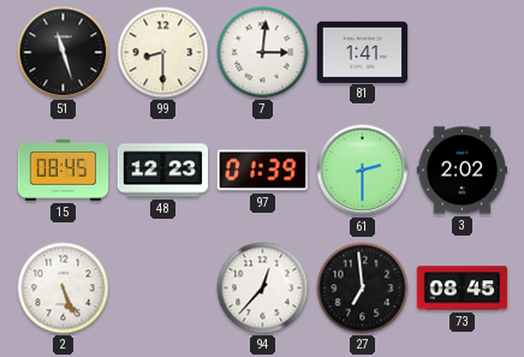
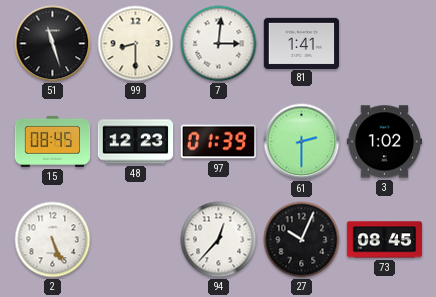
3: 2:02 -> 1:02
27: 6:59 -> 10:04
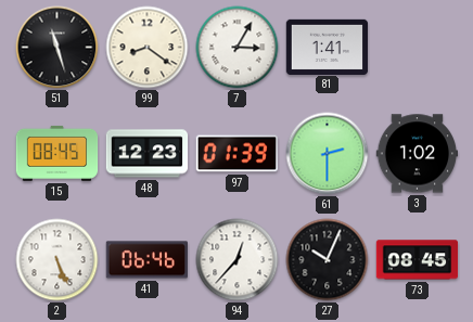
99: 8:30 -> 8:21
7: 3:01 -> 3:05
41: none -> 06:46
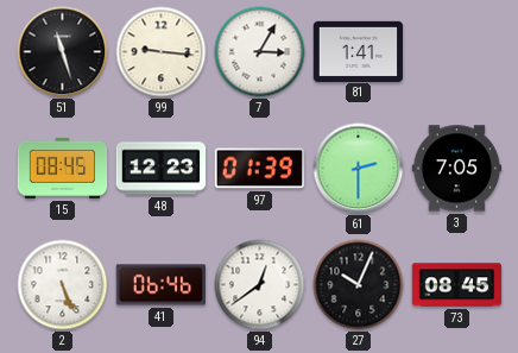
99: 8:21 -> 9:16
3: 1:02 -> 7:05
94: 12:37 -> 12:39
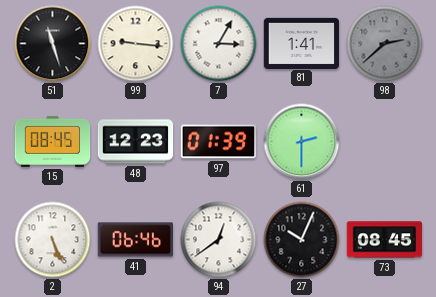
98: none -> 2:38
3: 7:05 -> none
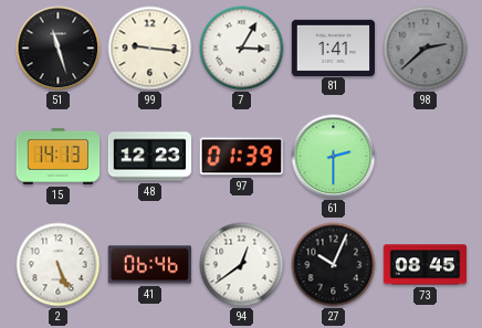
15: 08:45 -> 14:13
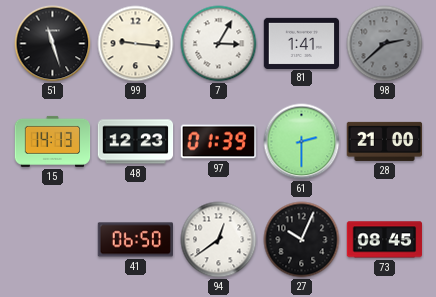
28: none -> 21:00
2: 5:26 -> none
41: 06:46 -> 06:50
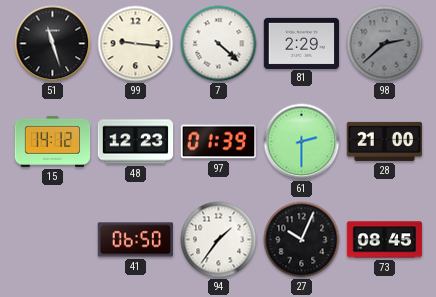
7: 3:05 -> 4:22
81: 1:41 -> 2:29
15: 14:13 -> 14:12
94: 12:39 -> 1:36
